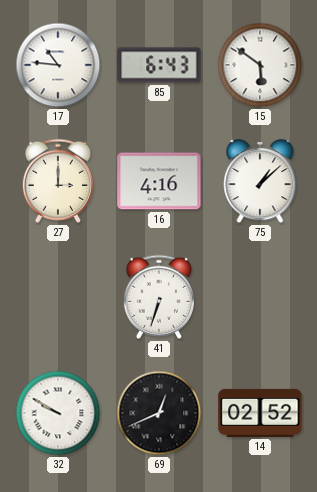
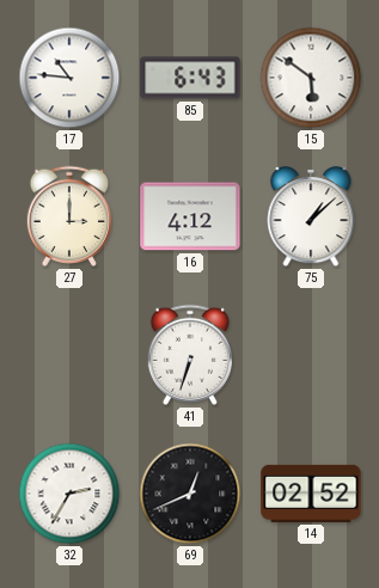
16: 4:16 -> 4:12
32: 9:50 -> 2:35
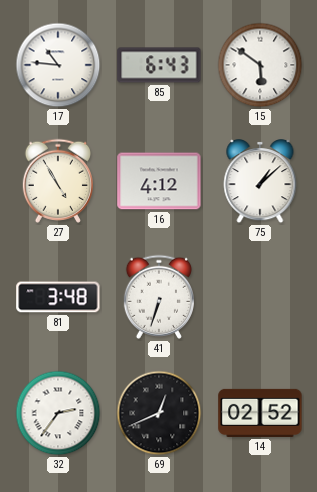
27: 3:00 -> 4:55
81: none -> 3:48
32: 2:35 -> 2:36
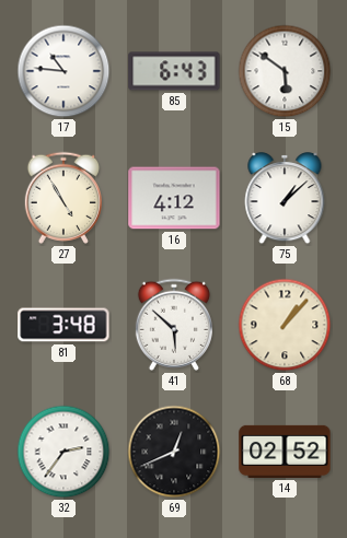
41: 6:33 -> 5:52
68: none -> 1:07
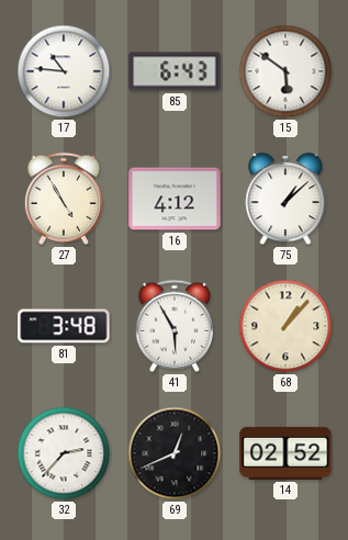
41: 5:52 -> 5:55
32: 2:36 -> 2:37
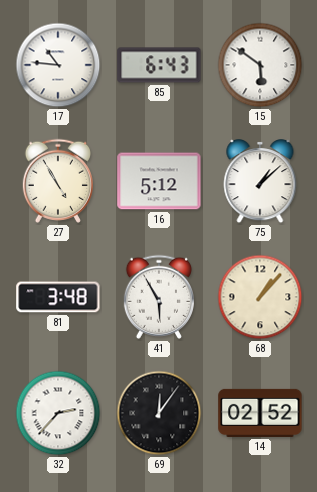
16: 4:12 -> 5:12
69: 12:41 -> 12:06
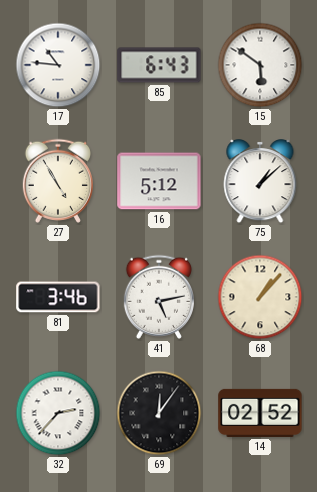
81: 3:48 -> 3:46
41: 5:55 -> 5:13
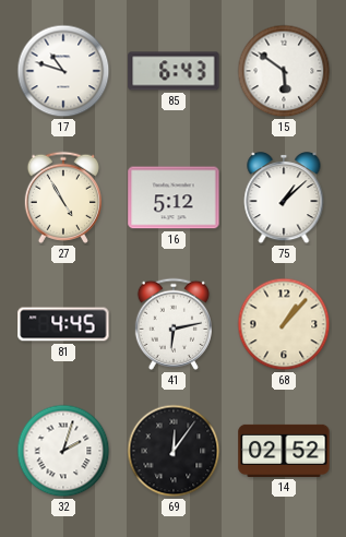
17: 10:46 -> 10:48
81: 3:46 -> 4:45
41: 5:13 -> 6:13
32: 2:37 -> 2:03
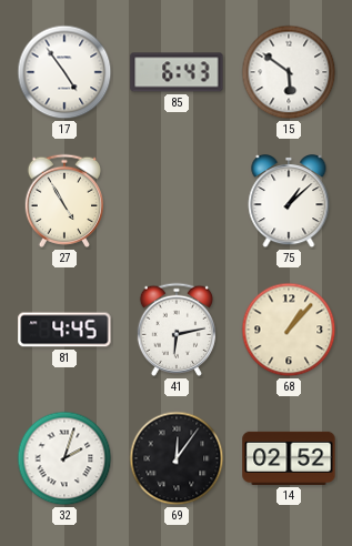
17: 10:48 -> 4:54
16: 5:12 -> none
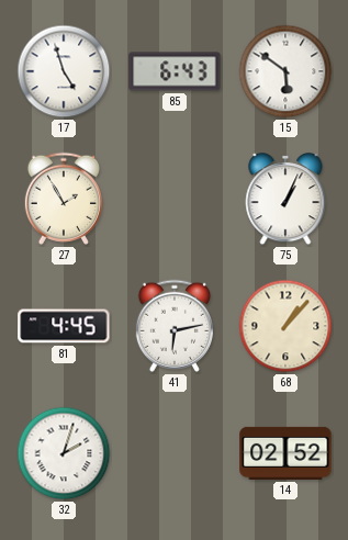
17: 4:54 -> 4:57
27: 4:55 -> 1:55
75: 1:08 -> 1:04
69: 12:06 -> none
